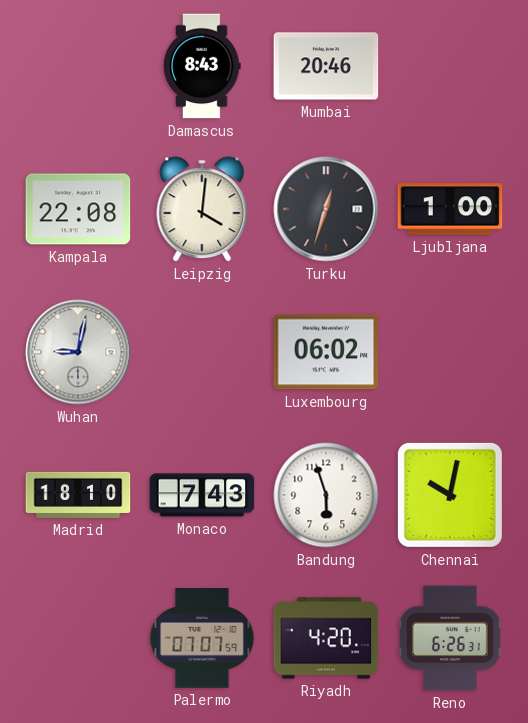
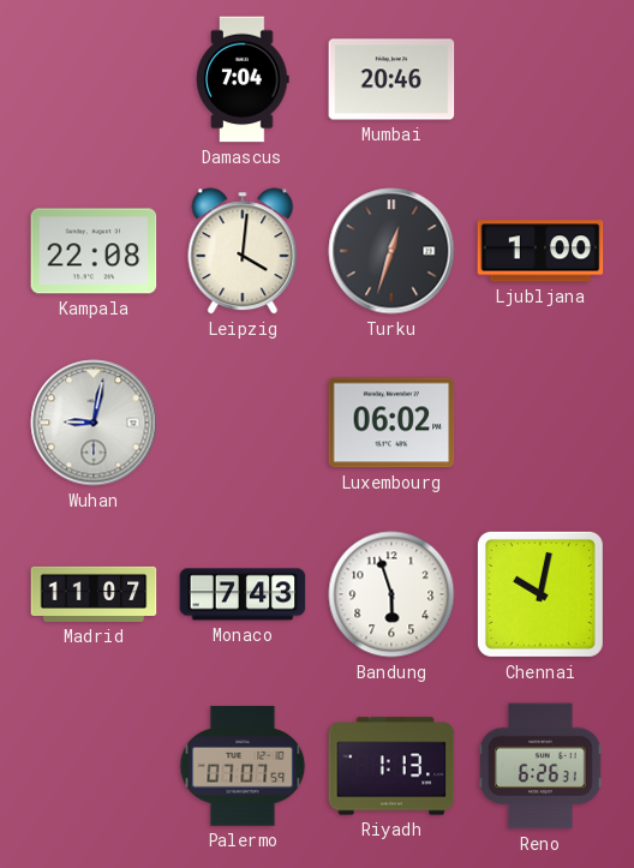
Damascus: 8:43 -> 7:04
Madrid: 18:10 -> 11:07
Riyadh: 4:20 -> 1:13
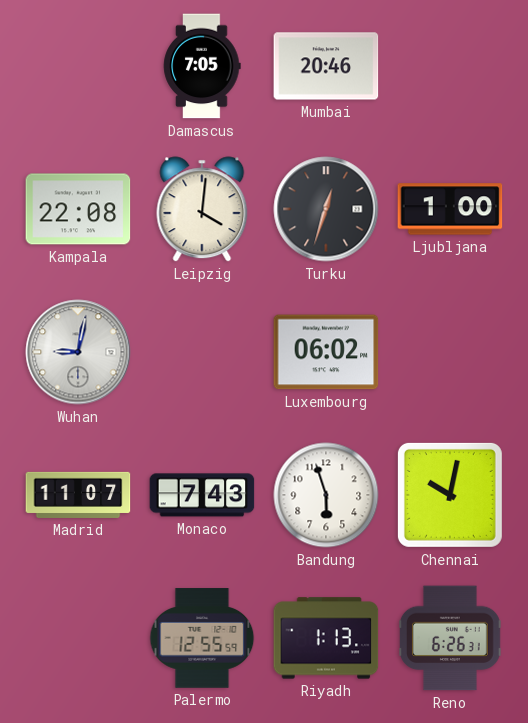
Damascus: 7:04 -> 7:05
Palermo: 07:07 -> 12:55
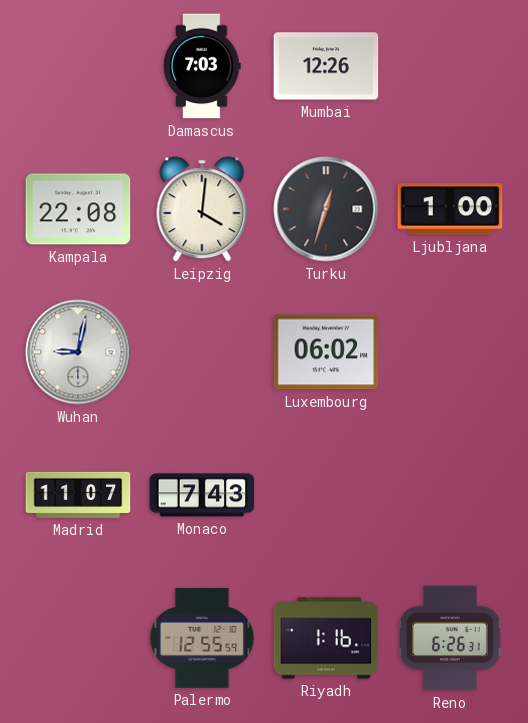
Damascus: 7:05 -> 7:03
Mumbai: 20:46 -> 12:26
Bandung: 5:57 -> none
Chennai: 10:02 -> none
Riyadh: 1:13 -> 1:16
